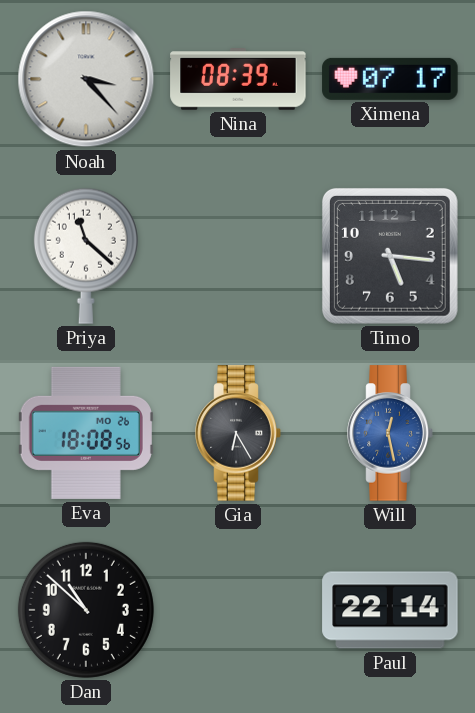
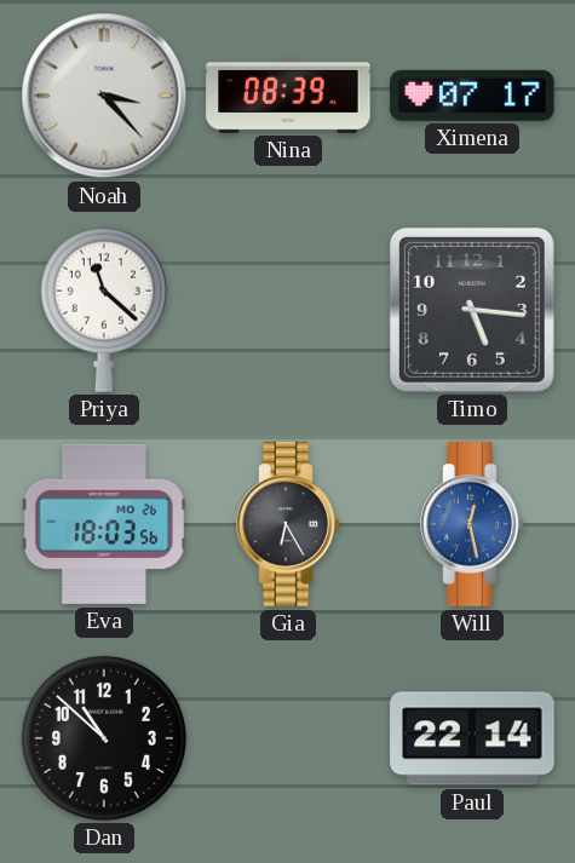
Eva: 18:08 -> 18:03
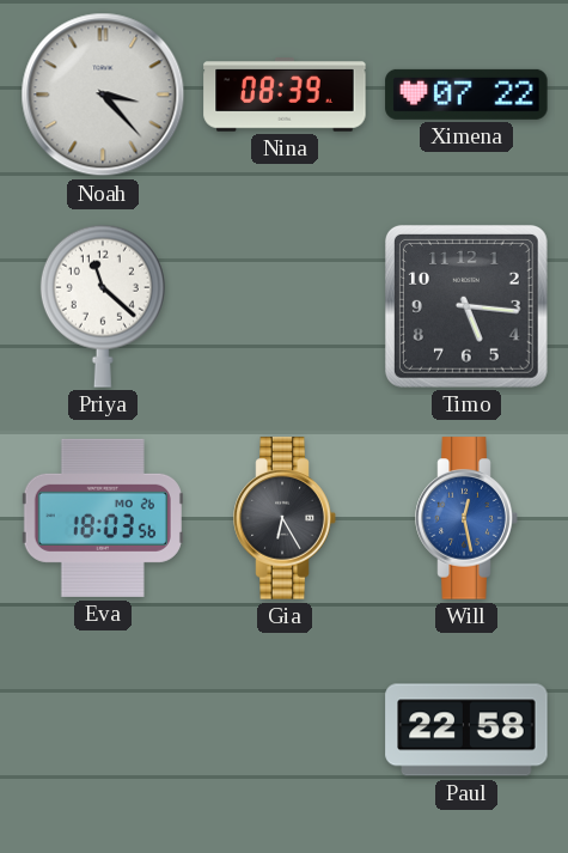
Ximena: 07:17 -> 07:22
Dan: 10:52 -> none
Paul: 22:14 -> 22:58
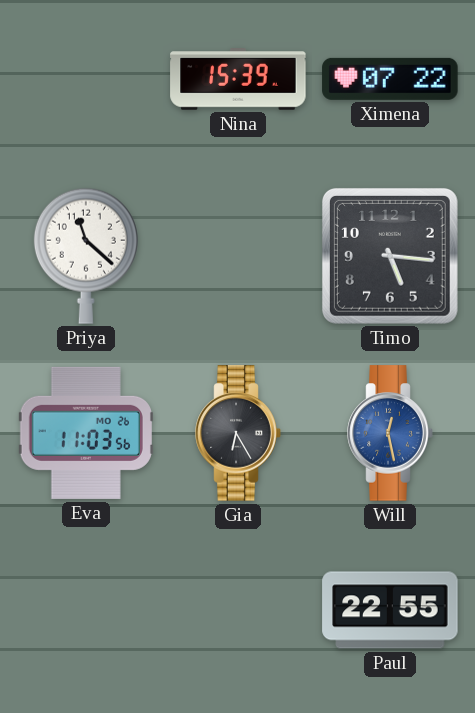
Noah: 3:23 -> none
Nina: 08:39 -> 15:39
Eva: 18:03 -> 11:03
Paul: 22:58 -> 22:55
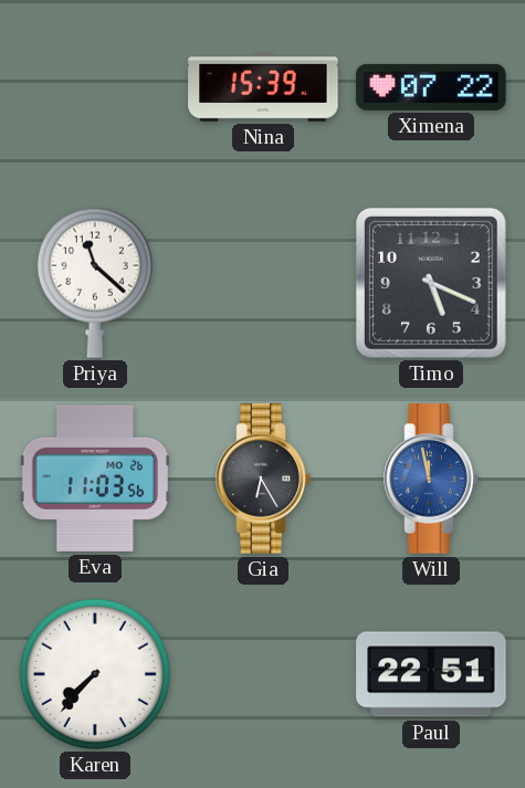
Timo: 5:16 -> 5:19
Will: 12:28 -> 11:58
Karen: none -> 7:37
Paul: 22:55 -> 22:51
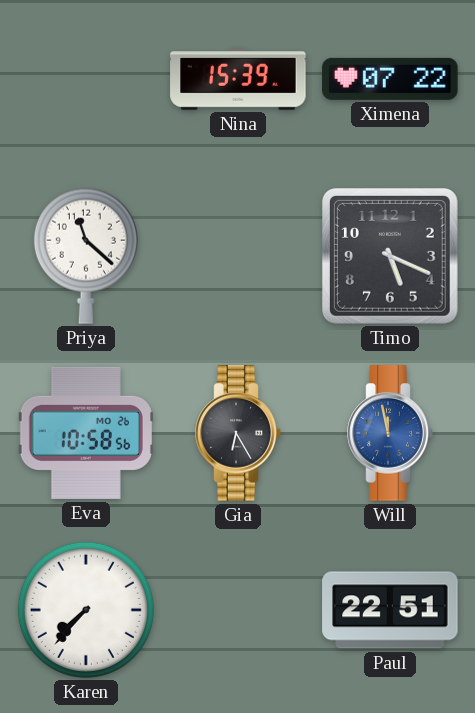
Eva: 11:03 -> 10:58
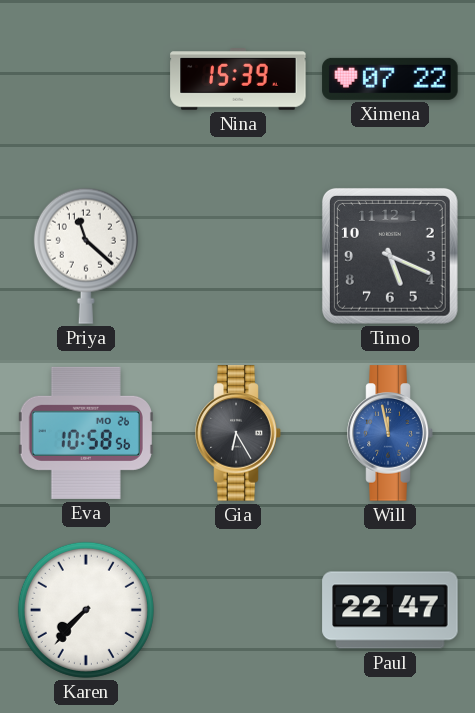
Paul: 22:51 -> 22:47
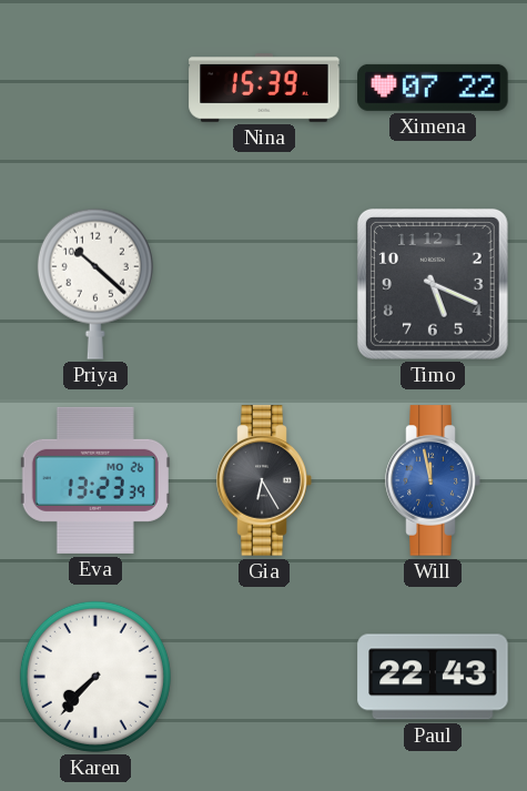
Priya: 11:22 -> 10:22
Eva: 10:58 -> 13:23
Paul: 22:47 -> 22:43
